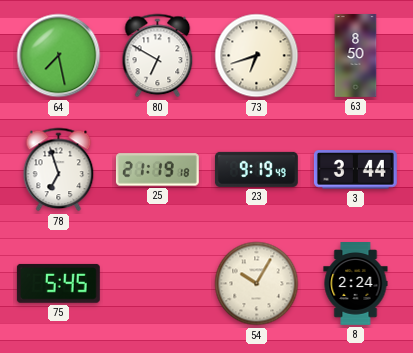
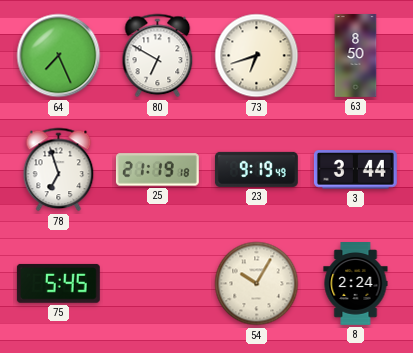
64: 7:28 -> 7:26
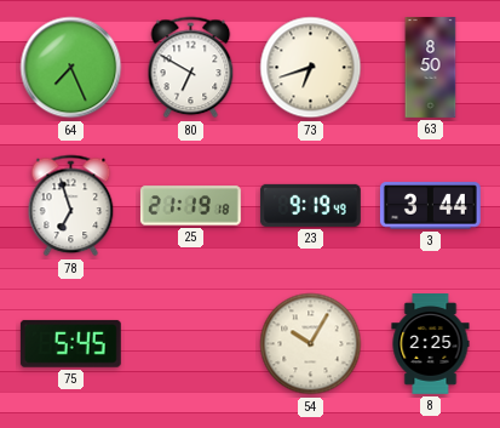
8: 2:24 -> 2:25
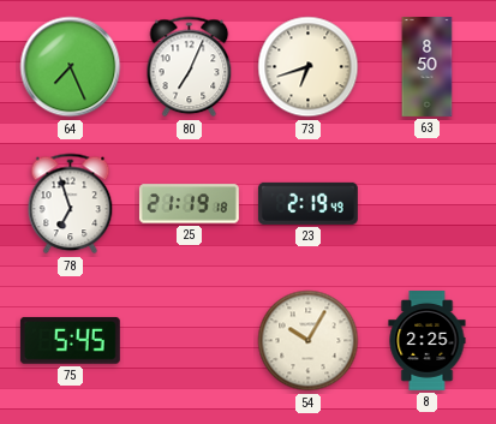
80: 6:50 -> 7:04
23: 9:19 -> 2:19
3: 3:44 -> none
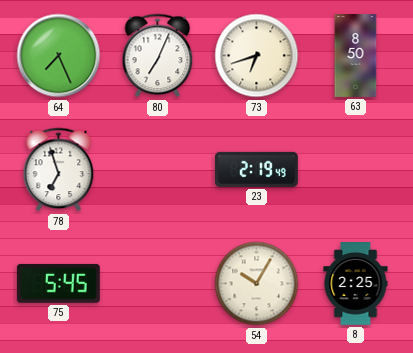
25: 21:19 -> none
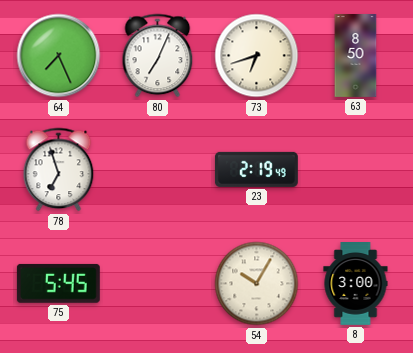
8: 2:25 -> 3:00
